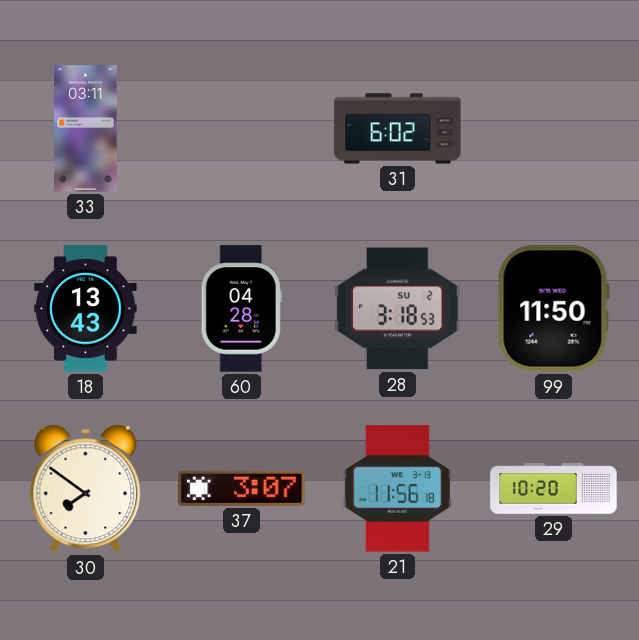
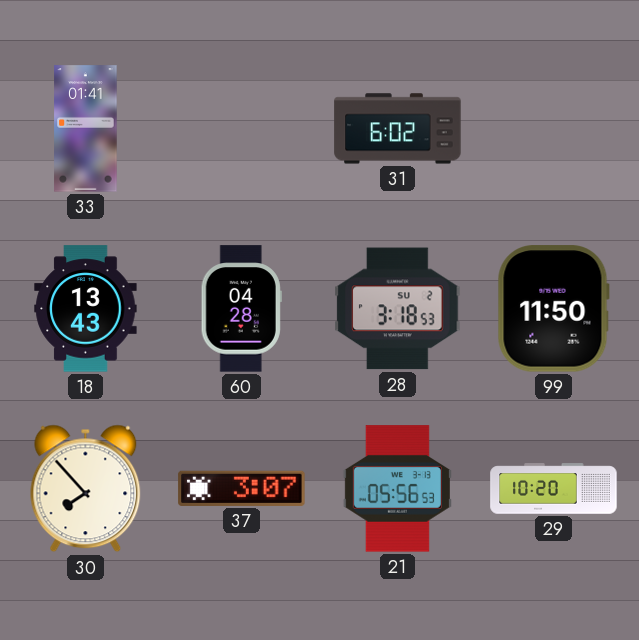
33: 03:11 -> 01:41
30: 7:51 -> 7:53
21: 11:56 -> 05:56
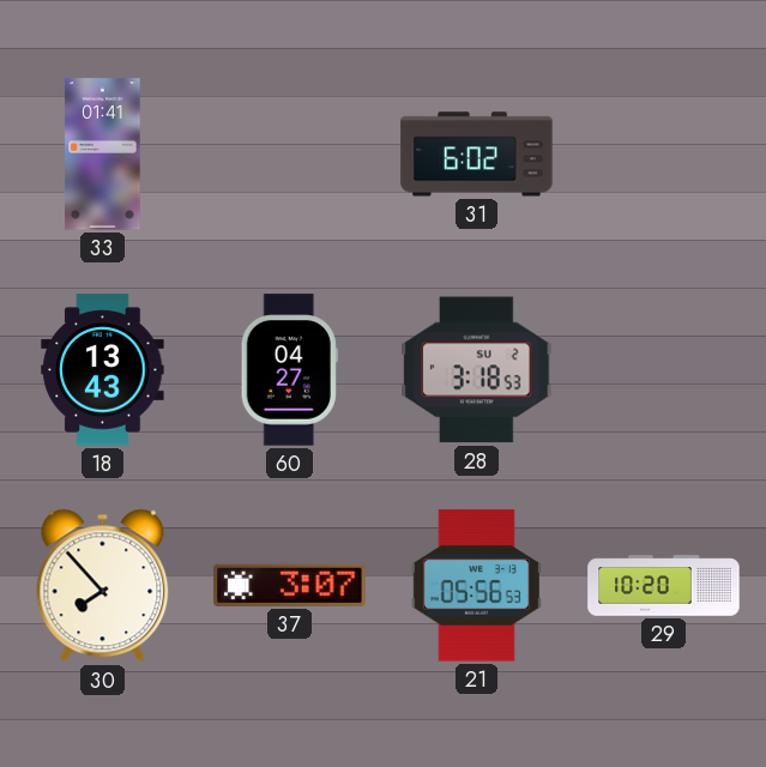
60: 04:28 -> 04:27
99: 11:50 -> none
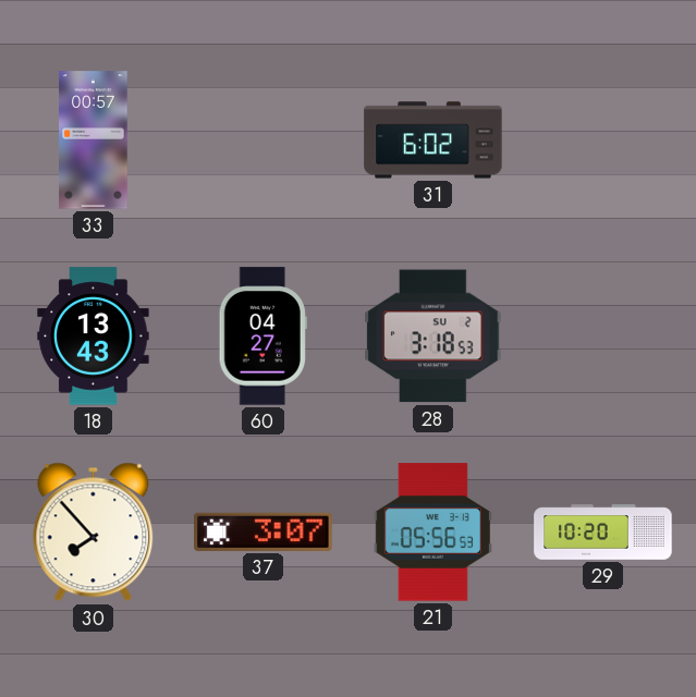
33: 01:41 -> 00:57
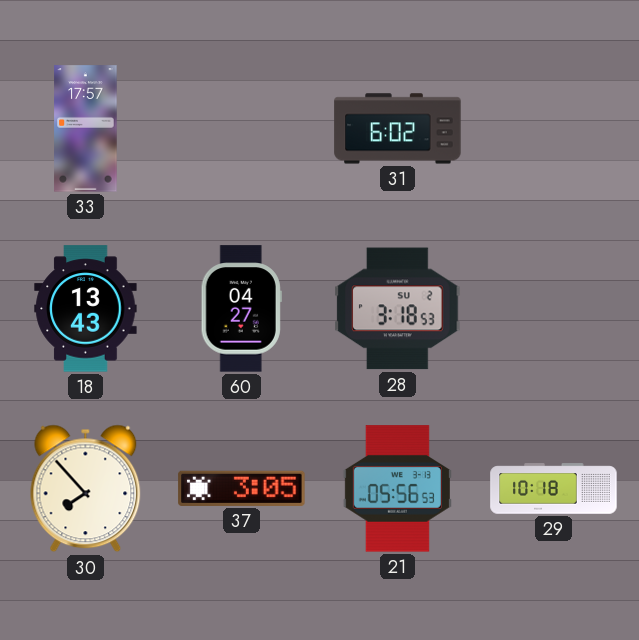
33: 00:57 -> 17:57
37: 3:07 -> 3:05
29: 10:20 -> 10:18
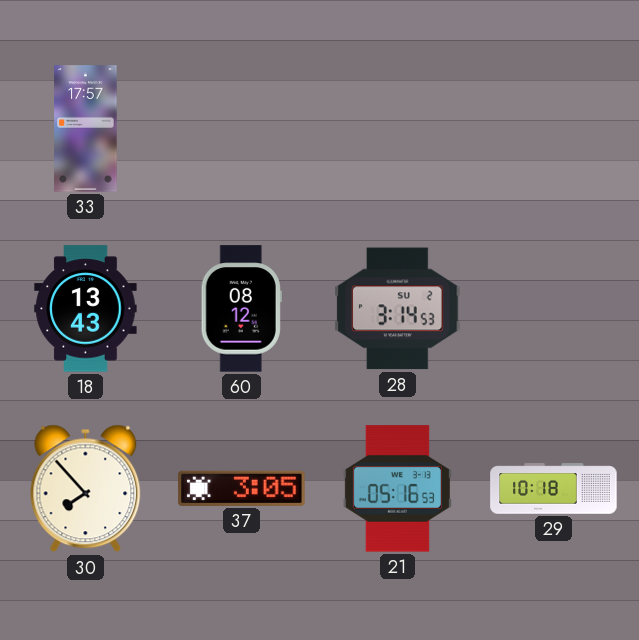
31: 6:02 -> none
60: 04:27 -> 08:12
28: 3:18 -> 3:14
21: 05:56 -> 05:16
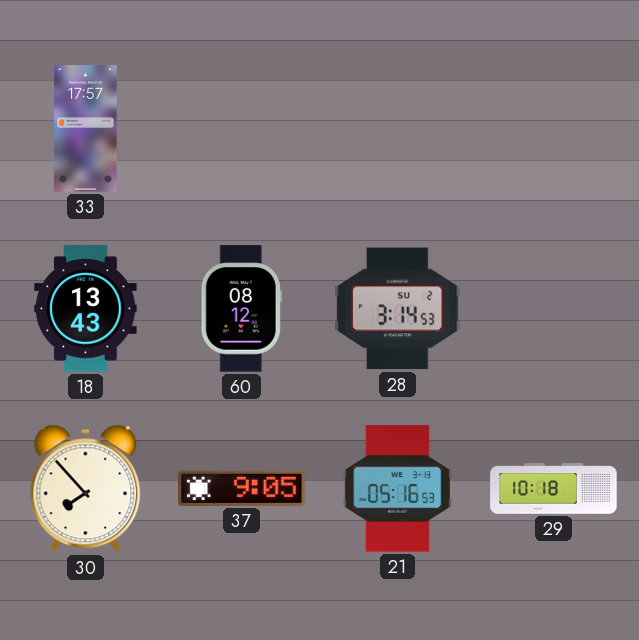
37: 3:05 -> 9:05
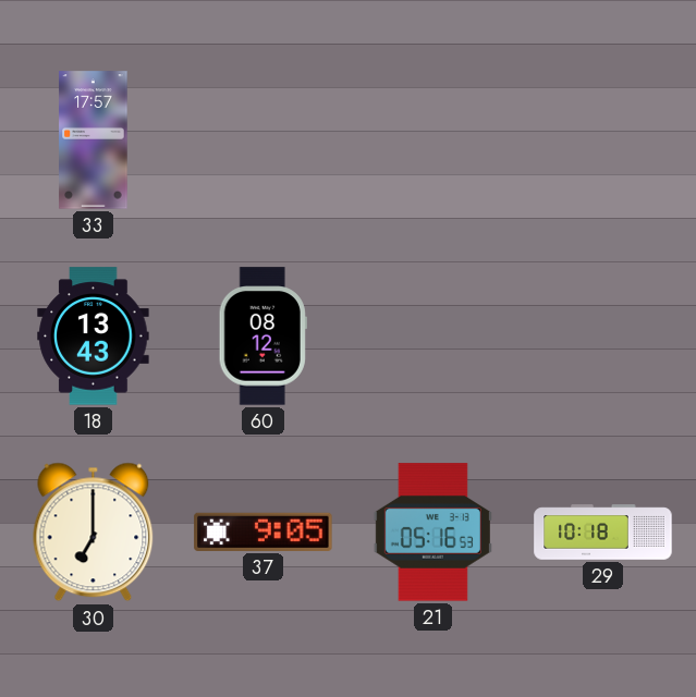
28: 3:14 -> none
30: 7:53 -> 7:00
